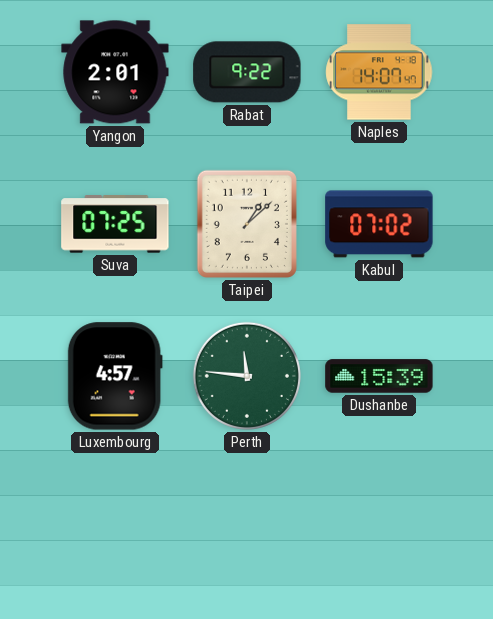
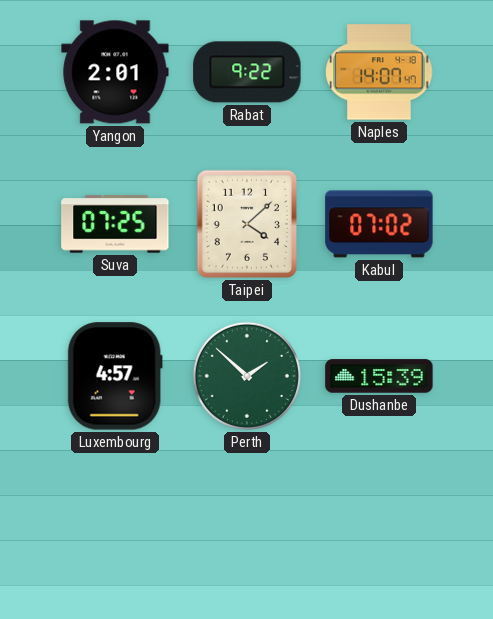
Taipei: 1:08 -> 4:08
Perth: 11:46 -> 1:52
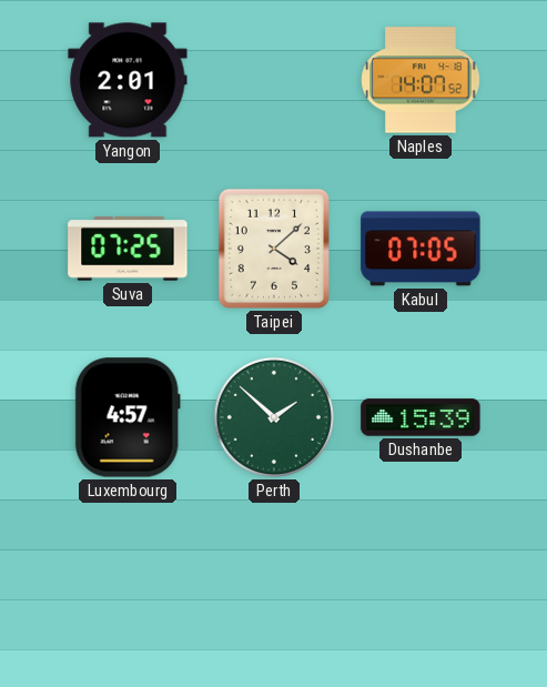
Rabat: 9:22 -> none
Naples: 14:07:47 -> 14:07:52
Kabul: 07:02 -> 07:05
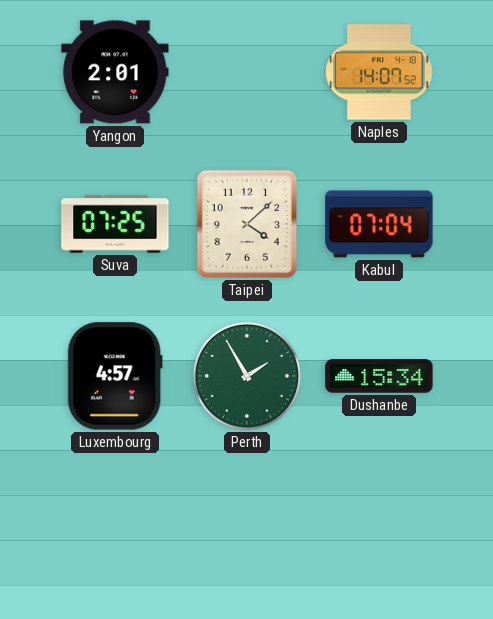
Kabul: 07:05 -> 07:04
Perth: 1:52 -> 1:55
Dushanbe: 15:39 -> 15:34
